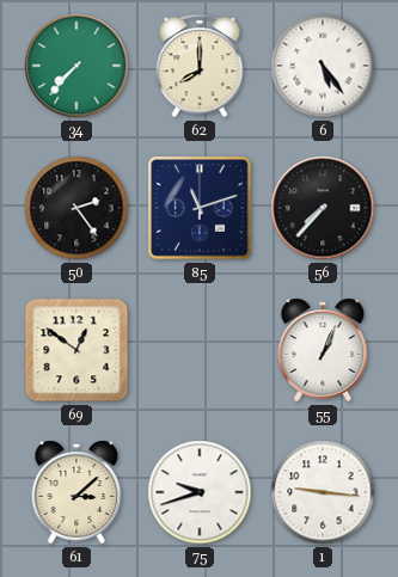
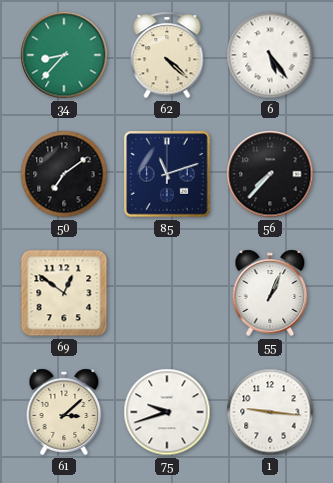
34: 7:37 -> 8:37
62: 8:00 -> 4:22
50: 2:24 -> 7:09
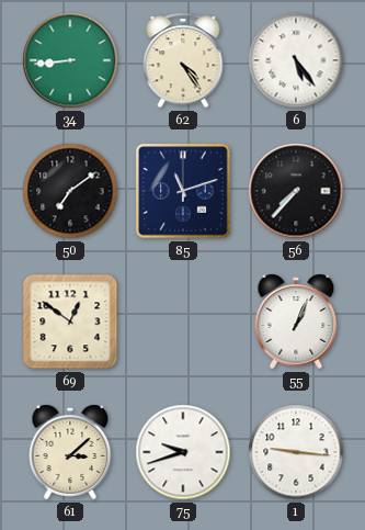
34: 8:37 -> 8:44
62: 4:22 -> 4:24
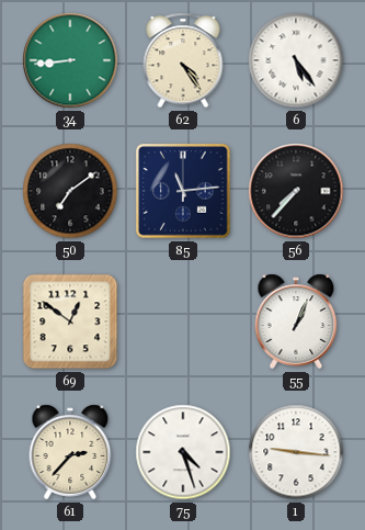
85: 11:12 -> 11:14
61: 3:08 -> 2:37
75: 9:42 -> 4:27
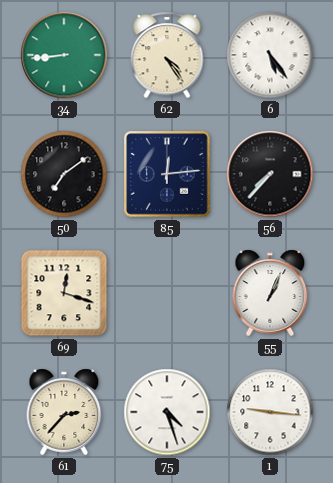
85: 11:14 -> 12:14
69: 12:51 -> 12:18
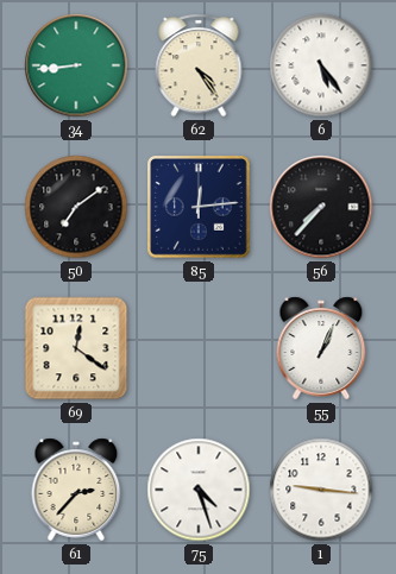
69: 12:18 -> 12:21
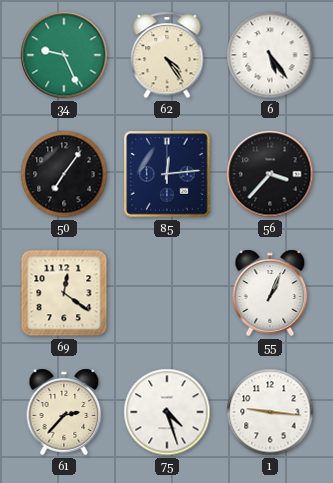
34: 8:44 -> 9:26
50: 7:09 -> 7:06
56: 7:37 -> 3:37
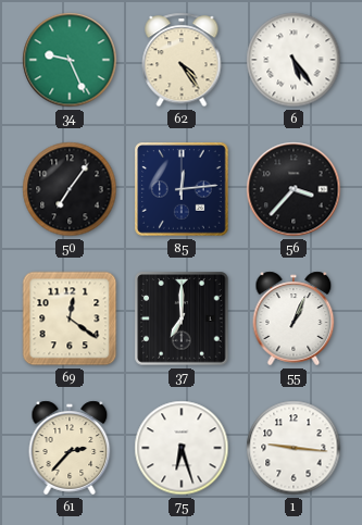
37: none -> 7:00
75: 4:27 -> 6:27
